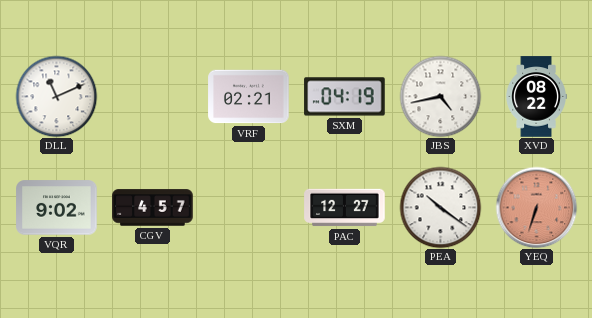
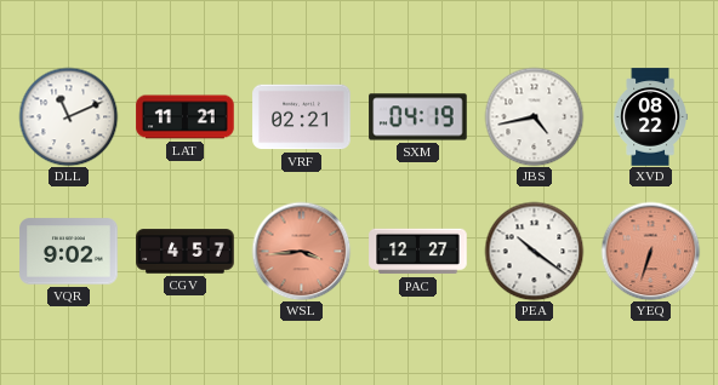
LAT: none -> 11:21
WSL: none -> 3:44
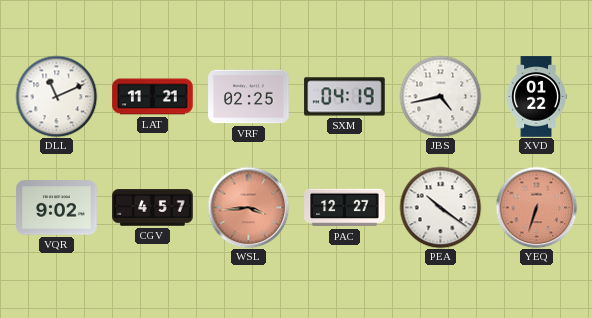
VRF: 02:21 -> 02:25
XVD: 08:22 -> 01:22
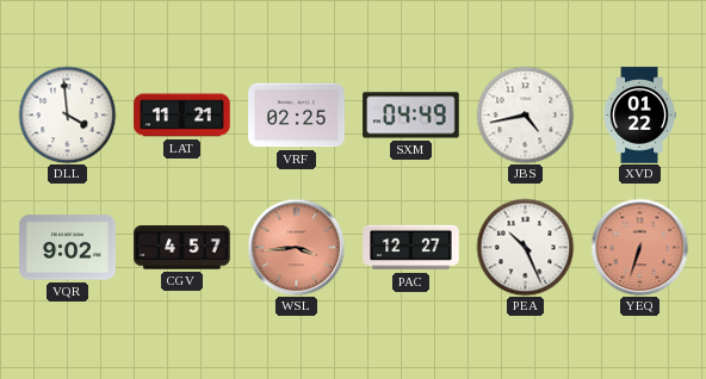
DLL: 11:11 -> 3:59
SXM: 04:19 -> 04:49
PEA: 10:21 -> 10:26
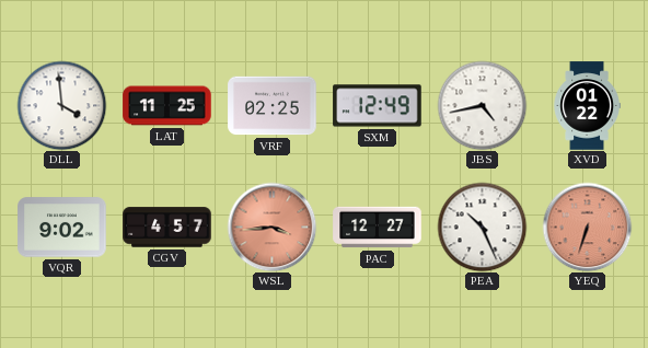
LAT: 11:21 -> 11:25
SXM: 04:49 -> 12:49
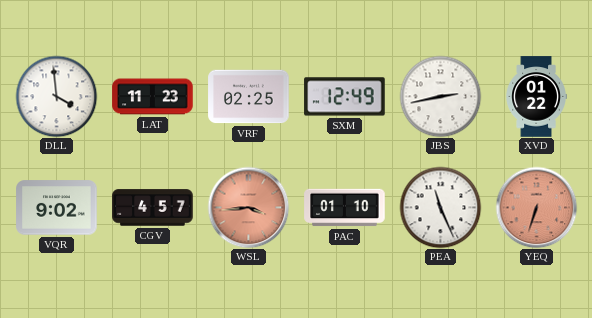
LAT: 11:25 -> 11:23
JBS: 4:43 -> 2:43
PAC: 12:27 -> 01:10
PEA: 10:26 -> 11:26
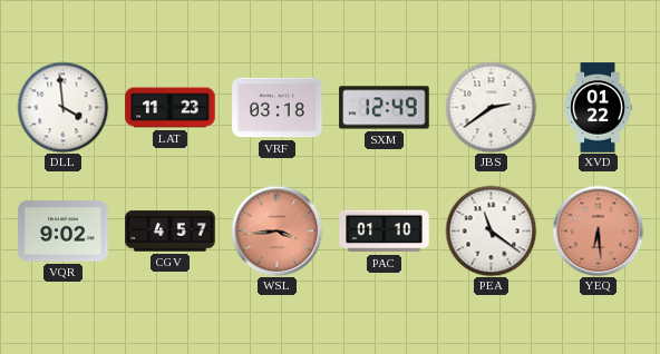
VRF: 02:25 -> 03:18
JBS: 2:43 -> 2:39
PEA: 11:26 -> 11:21
YEQ: 6:33 -> 6:29
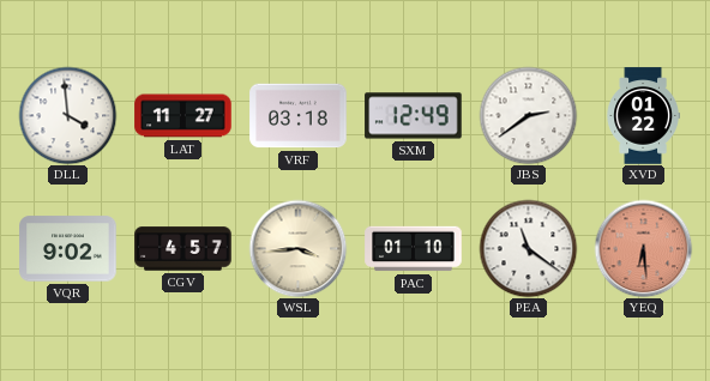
LAT: 11:23 -> 11:27
WSL dial: salmon -> cream
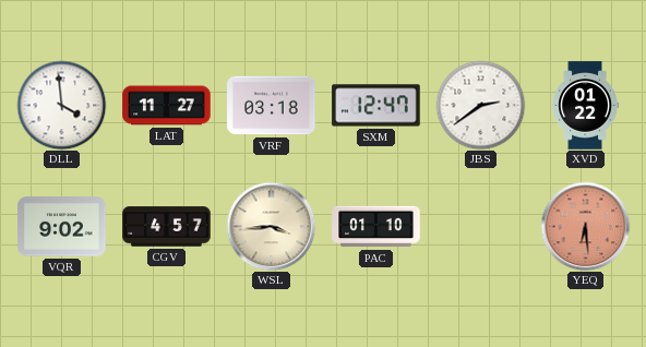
SXM: 12:49 -> 12:47
PEA: 11:21 -> none
